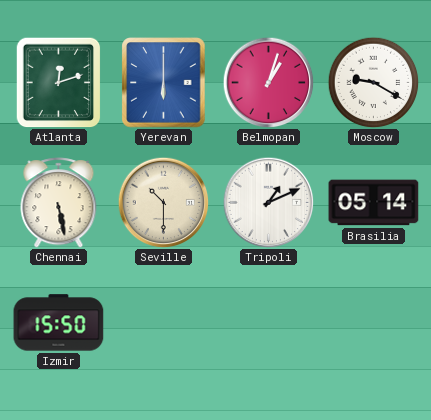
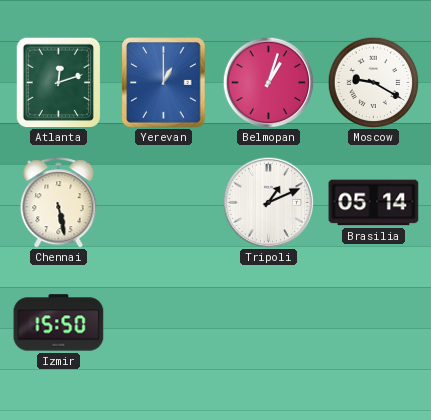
Yerevan: 6:00 -> 1:00
Seville: 10:30 -> none
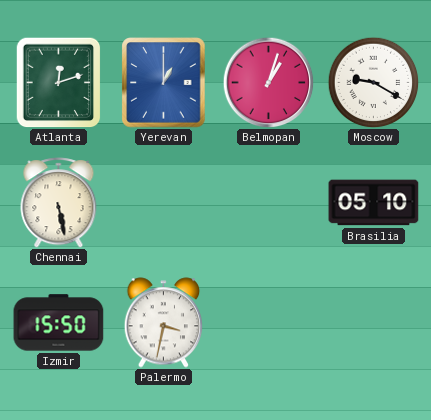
Tripoli: 1:11 -> none
Brasilia: 05:14 -> 05:10
Palermo: none -> 3:32
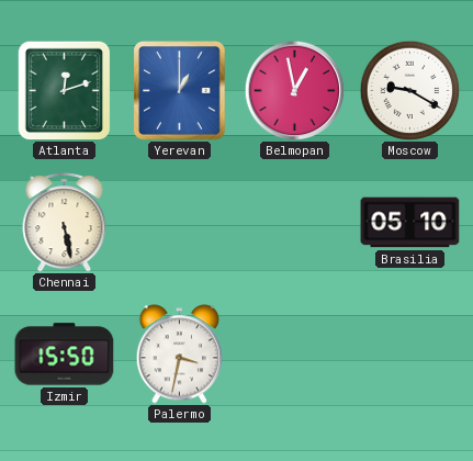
Belmopan: 1:03 -> 12:58
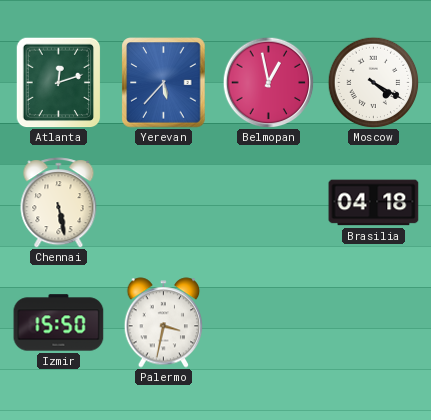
Yerevan: 1:00 -> 5:37
Moscow: 9:20 -> 4:20
Brasilia: 05:10 -> 04:18
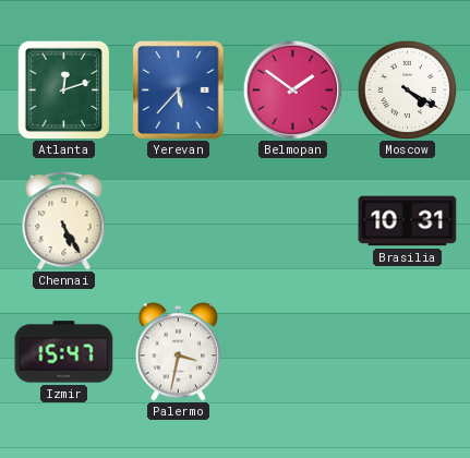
Belmopan: 12:58 -> 1:51
Chennai: 5:28 -> 5:25
Brasilia: 04:18 -> 10:31
Izmir: 15:50 -> 15:47
